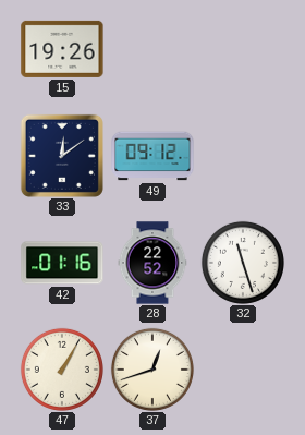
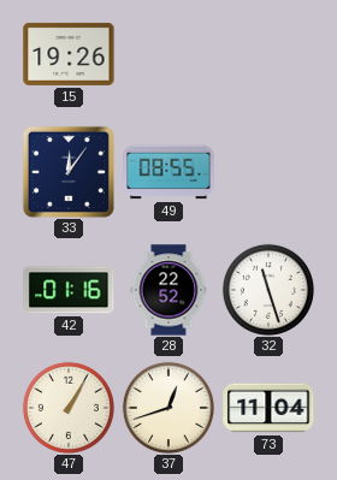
33: 12:09 -> 12:06
49: 09:12 -> 08:55
73: none -> 11:04
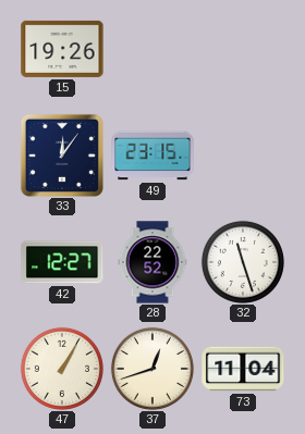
49: 08:55 -> 23:15
42: 01:16 -> 12:27
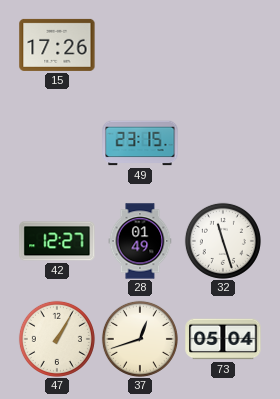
15: 19:26 -> 17:26
33: 12:06 -> none
28: 22:52 -> 01:49
73: 11:04 -> 05:04
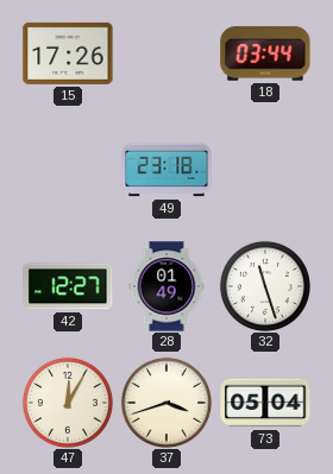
18: none -> 03:44
49: 23:15 -> 23:18
47: 1:05 -> 12:05
37: 12:42 -> 3:42
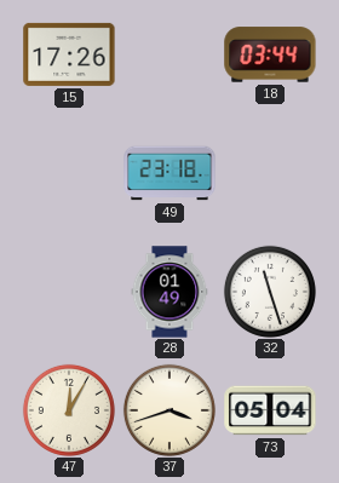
42: 12:27 -> none
